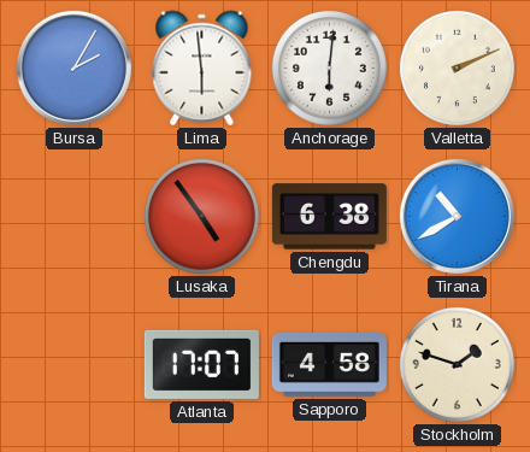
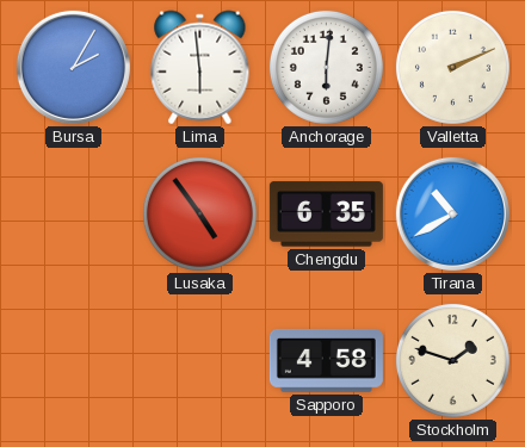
Chengdu: 6:38 -> 6:35
Atlanta: 17:07 -> none
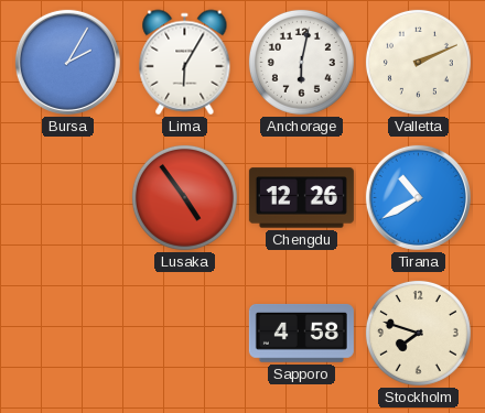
Lima: 5:59 -> 6:05
Anchorage: 6:01 -> 6:02
Chengdu: 6:35 -> 12:26
Stockholm: 1:48 -> 7:48
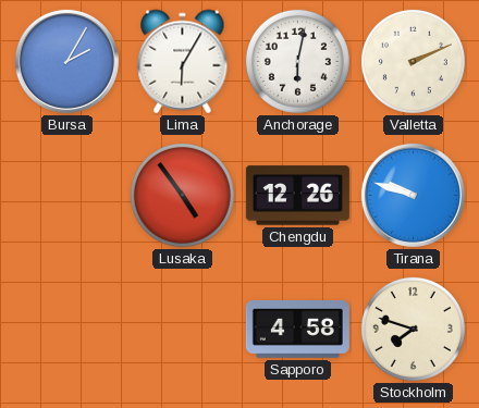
Tirana: 10:40 -> 9:48
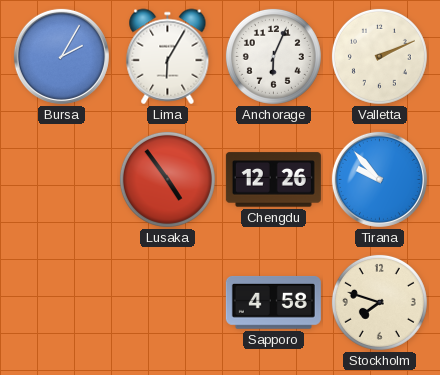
Anchorage: 6:02 -> 6:04
Tirana: 9:48 -> 9:53
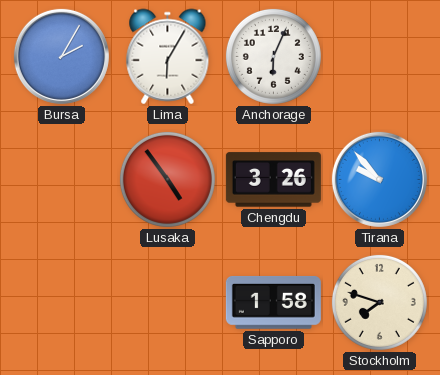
Valletta: 2:11 -> none
Chengdu: 12:26 -> 3:26
Sapporo: 4:58 -> 1:58
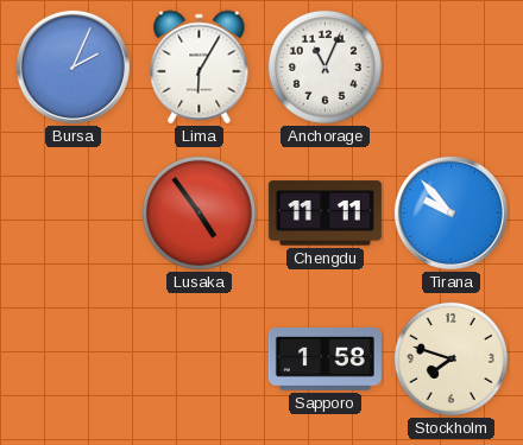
Bursa: 2:05 -> 2:04
Anchorage: 6:04 -> 11:04
Chengdu: 3:26 -> 11:11
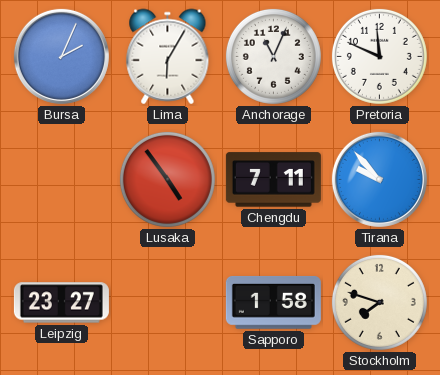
Pretoria: none -> 11:49
Chengdu: 11:11 -> 7:11
Leipzig: none -> 23:27
